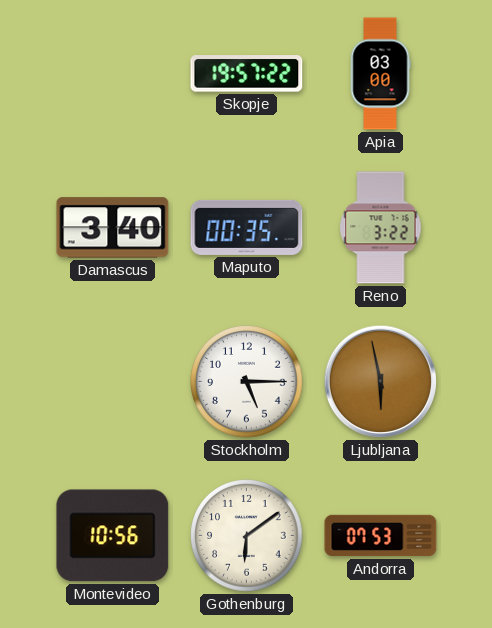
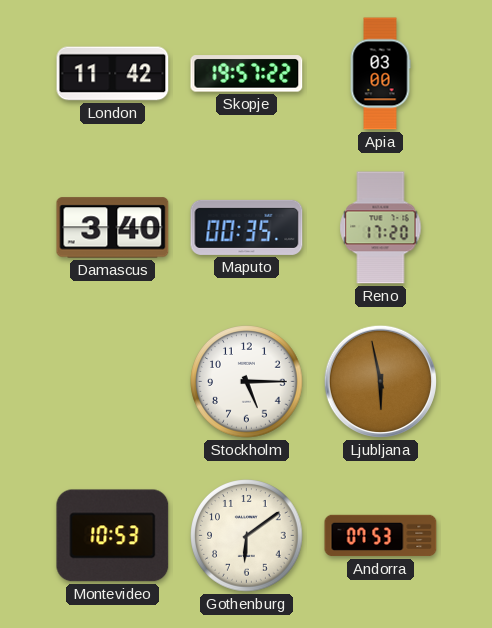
London: none -> 11:42
Reno: 3:22 -> 17:20
Montevideo: 10:56 -> 10:53
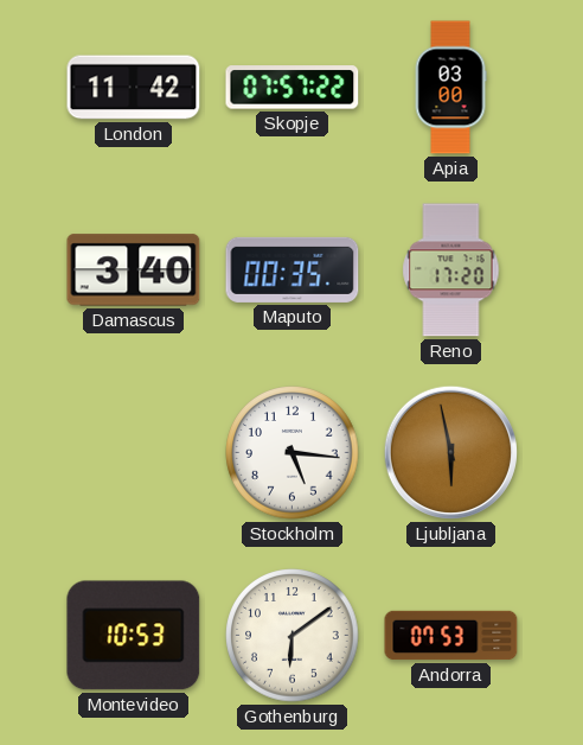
Skopje: 19:57 -> 07:57
Stockholm: 5:15 -> 5:16
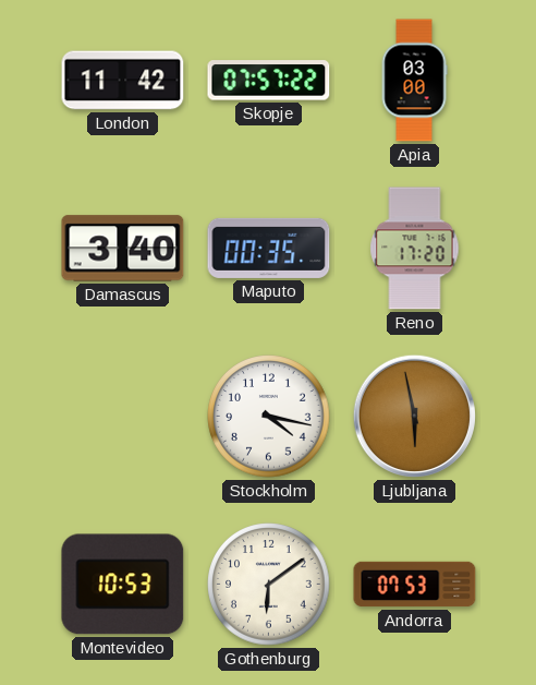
Stockholm: 5:16 -> 4:17
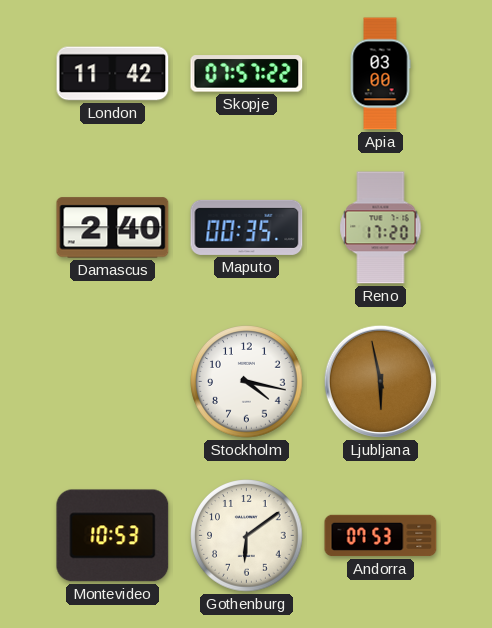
Damascus: 3:40 -> 2:40
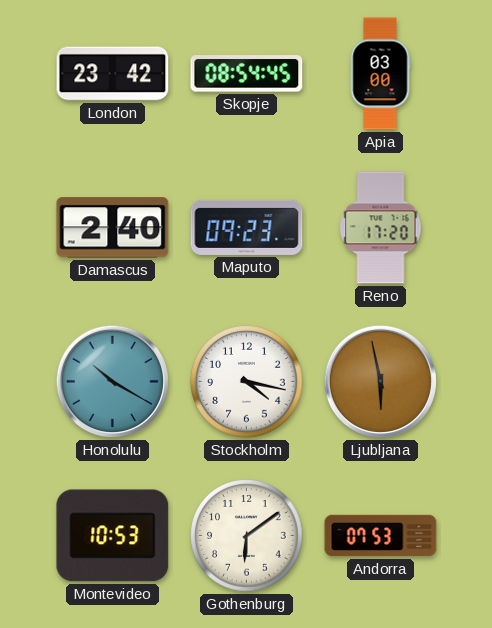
London: 11:42 -> 23:42
Skopje: 07:57 -> 08:54
Maputo: 00:35 -> 09:23
Honolulu: none -> 10:20
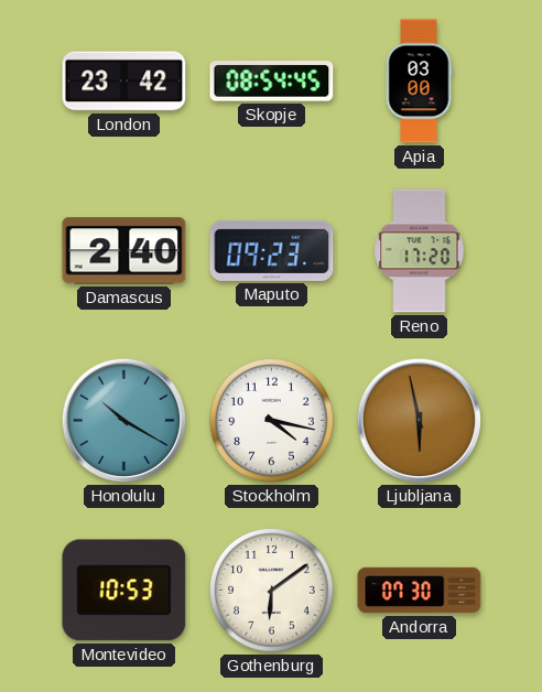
Andorra: 07:53 -> 07:30
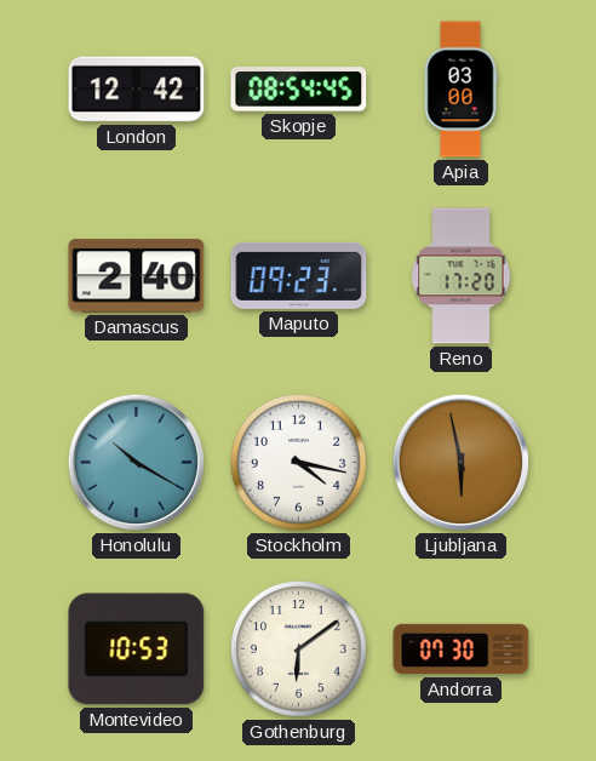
London: 23:42 -> 12:42
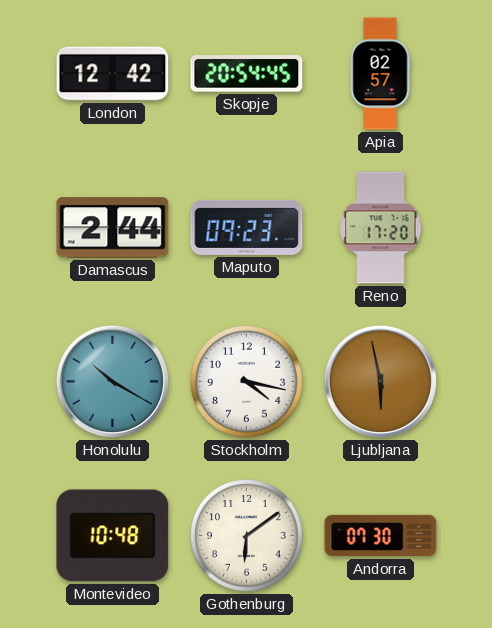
Skopje: 08:54 -> 20:54
Apia: 03:00 -> 02:57
Damascus: 2:40 -> 2:44
Montevideo: 10:53 -> 10:48
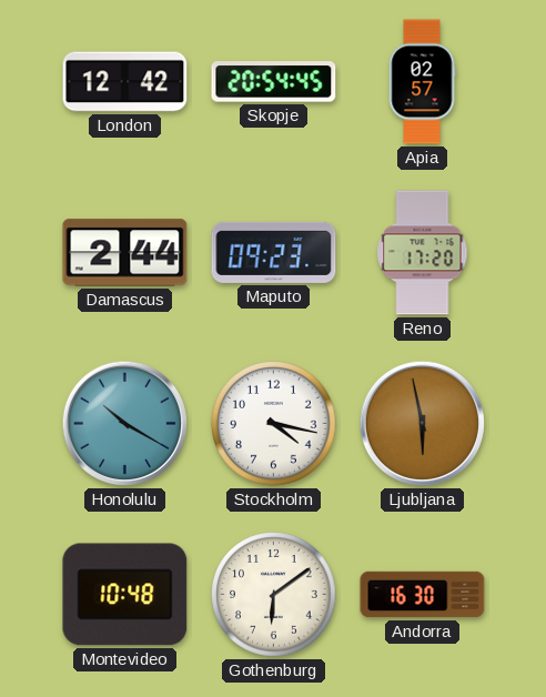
Andorra: 07:30 -> 16:30
